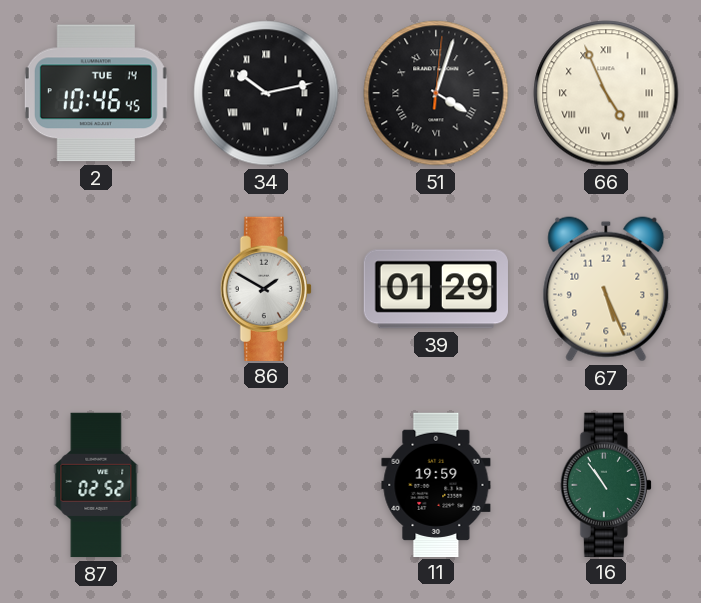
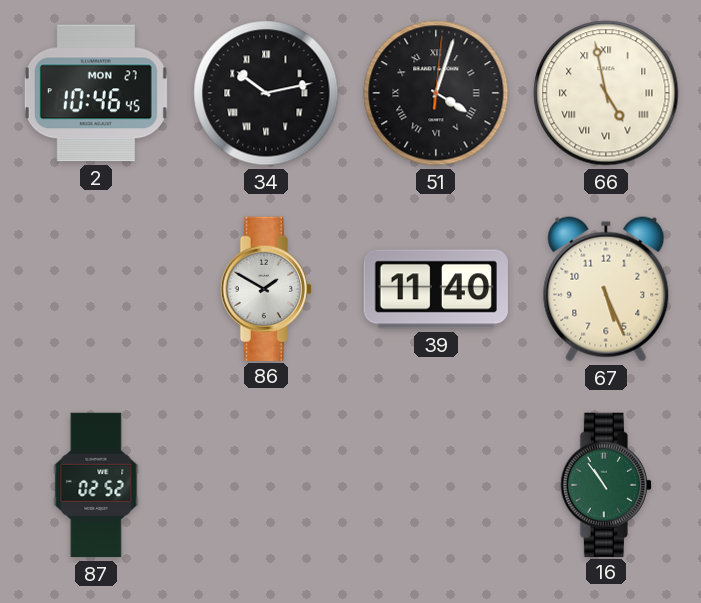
2 date: TUE 14 -> MON 27
66: 4:56 -> 4:58
39: 01:29 -> 11:40
11: 19:59 -> none
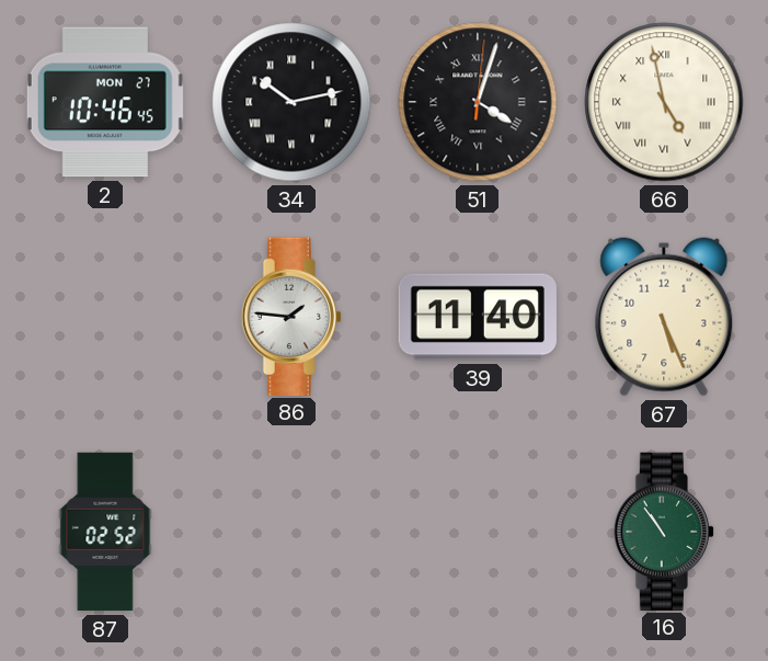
86: 1:50 -> 1:46
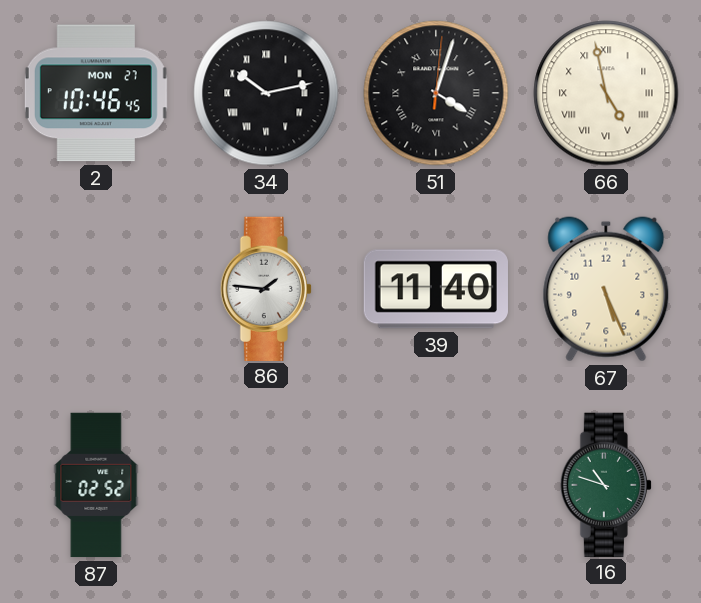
16: 10:54 -> 10:48
